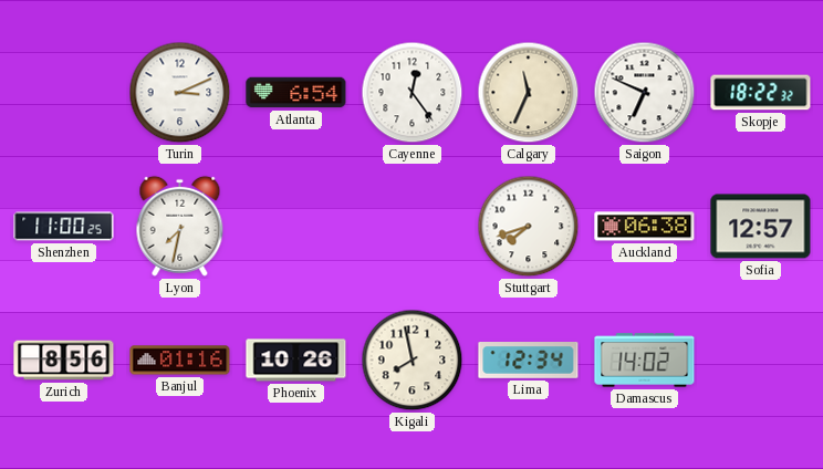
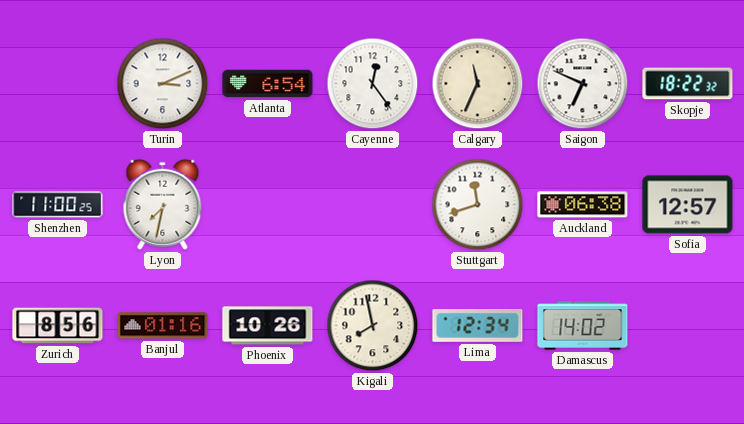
Stuttgart: 7:42 -> 11:42
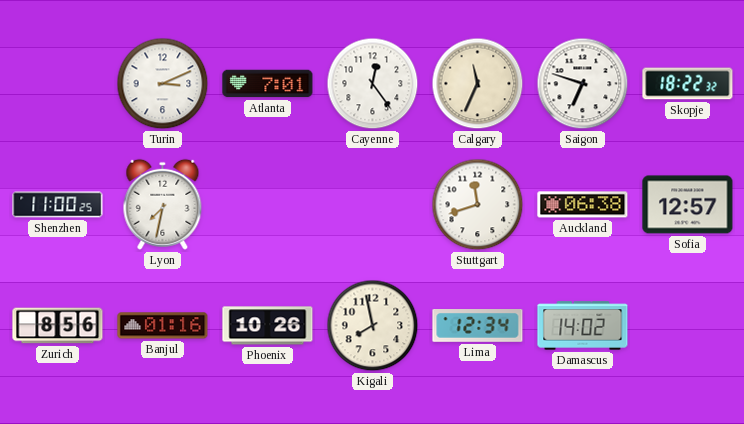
Atlanta: 6:54 -> 7:01
Saigon: 6:49 -> 6:48
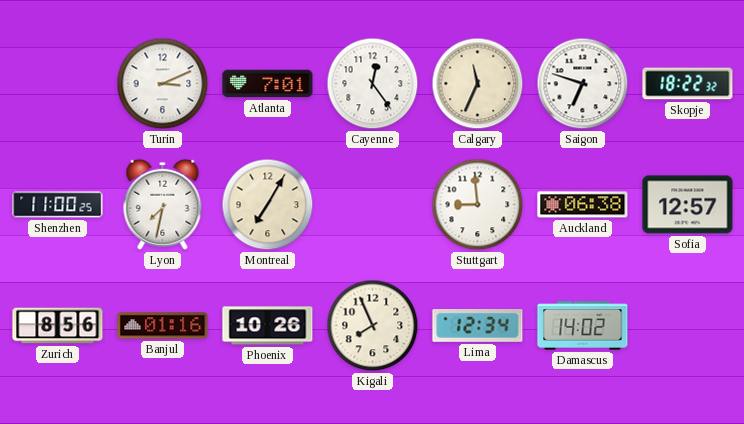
Montreal: none -> 7:05
Stuttgart: 11:42 -> 8:59
Kigali: 7:58 -> 7:56
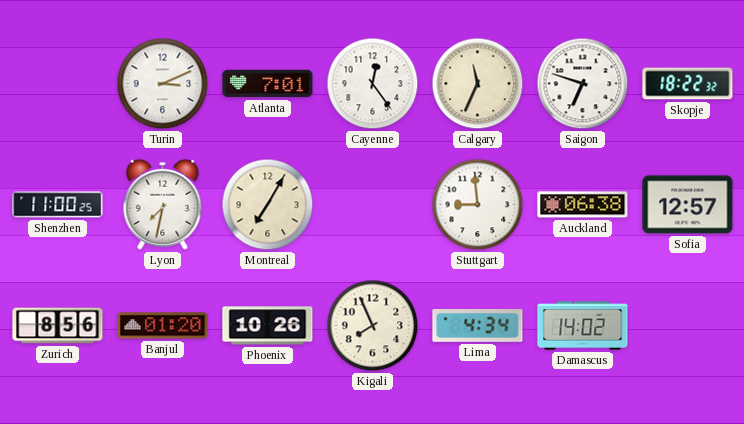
Banjul: 01:16 -> 01:20
Lima: 12:34 -> 4:34
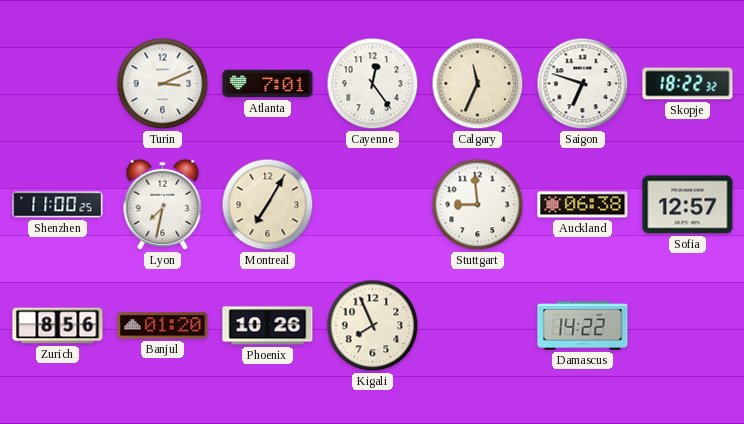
Lima: 4:34 -> none
Damascus: 14:02 -> 14:22
